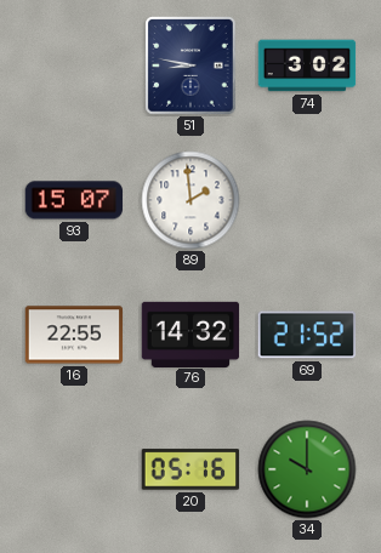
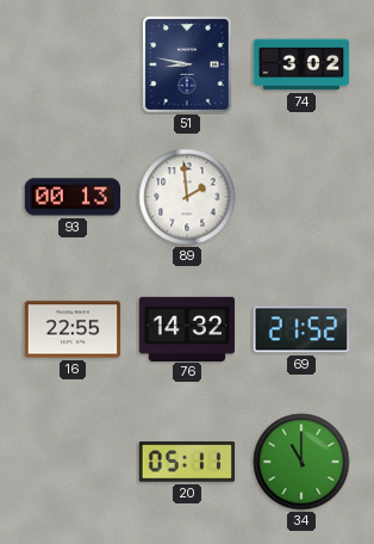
93: 15:07 -> 00:13
20: 05:16 -> 05:11
34: 10:00 -> 11:00
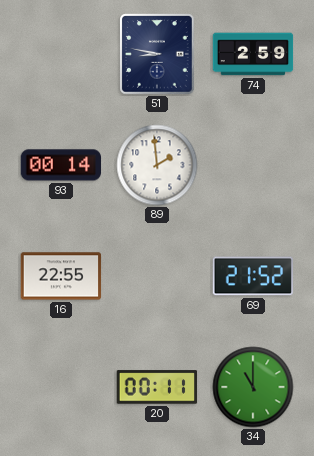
74: 3:02 -> 2:59
93: 00:13 -> 00:14
76: 14:32 -> none
20: 05:11 -> 00:11
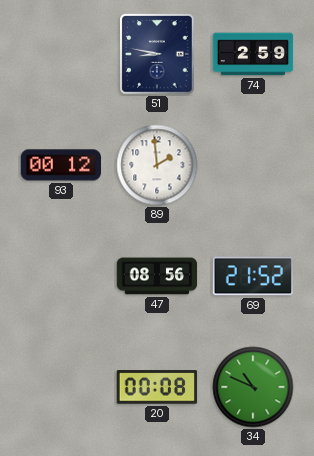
93: 00:14 -> 00:12
16: 22:55 -> none
47: none -> 08:56
20: 00:11 -> 00:08
34: 11:00 -> 10:49
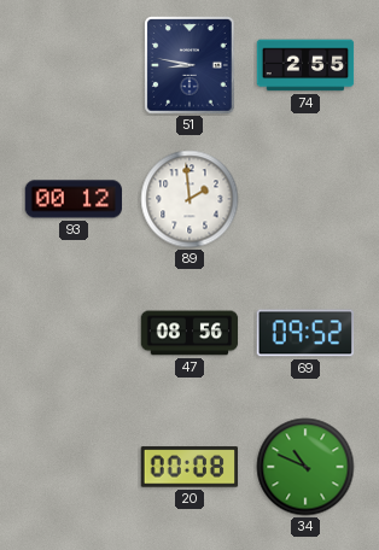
74: 2:59 -> 2:55
69: 21:52 -> 09:52
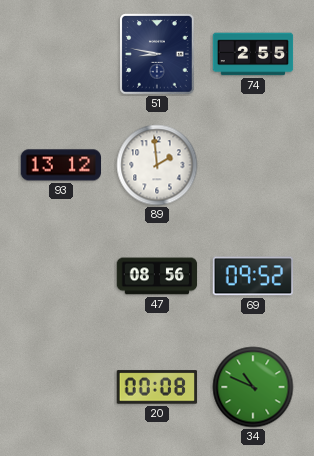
93: 00:12 -> 13:12
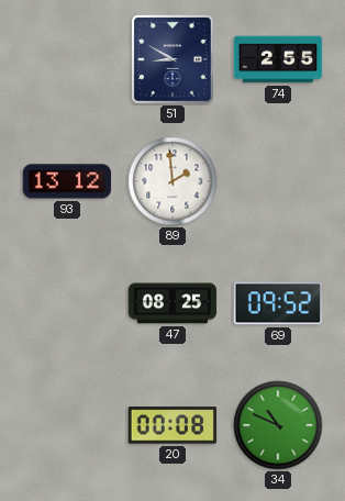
51: 8:47 -> 8:50
47: 08:56 -> 08:25
